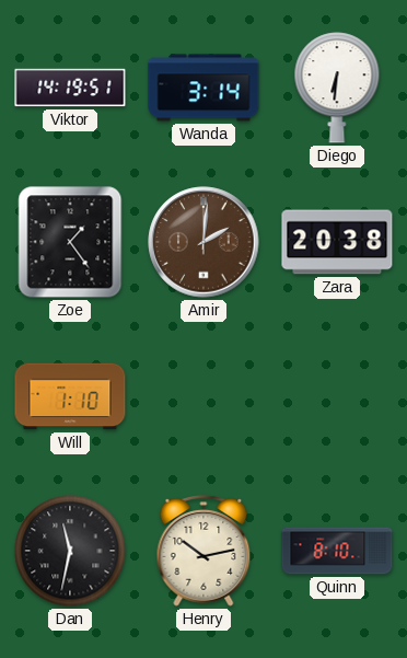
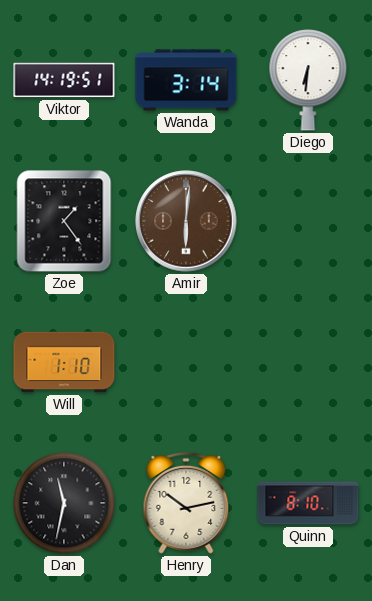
Amir: 2:01 -> 6:01
Zara: 20:38 -> none
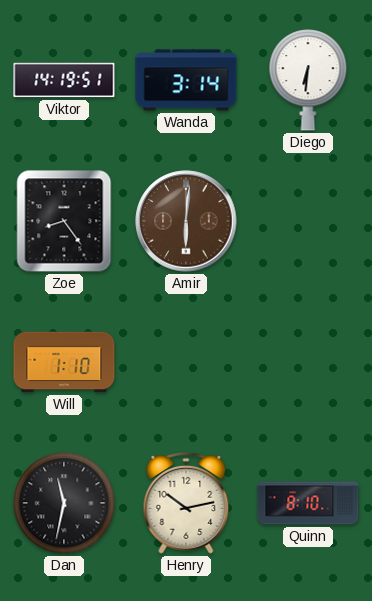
Zoe: 1:24 -> 8:24
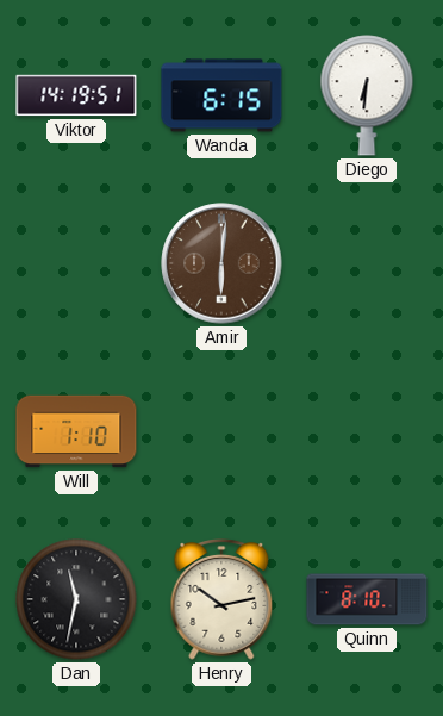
Wanda: 3:14 -> 6:15
Zoe: 8:24 -> none
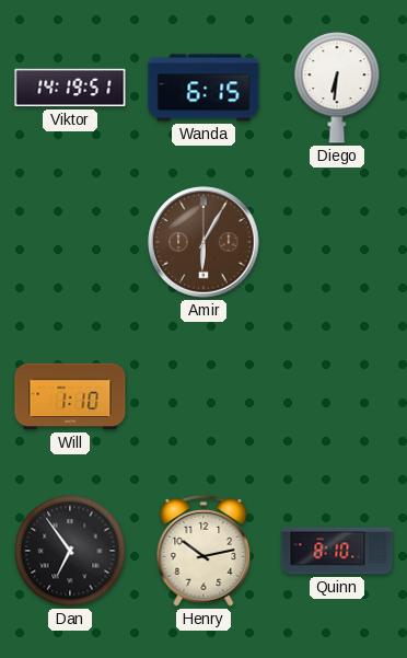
Amir: 6:01 -> 6:05
Dan: 11:32 -> 6:54
